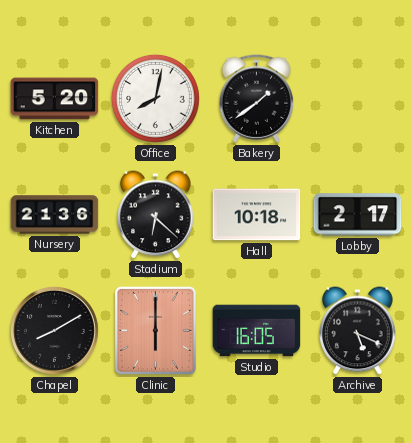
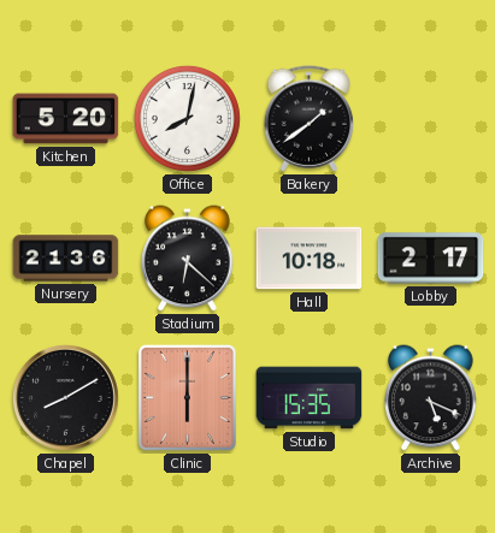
Studio: 16:05 -> 15:35
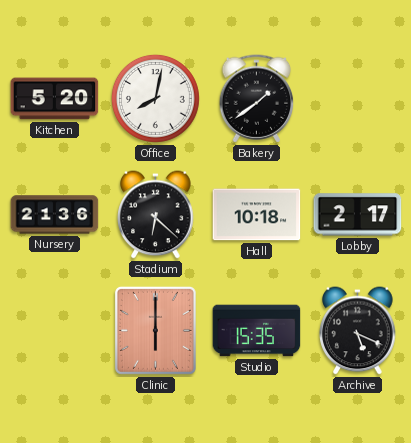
Chapel: 8:10 -> none
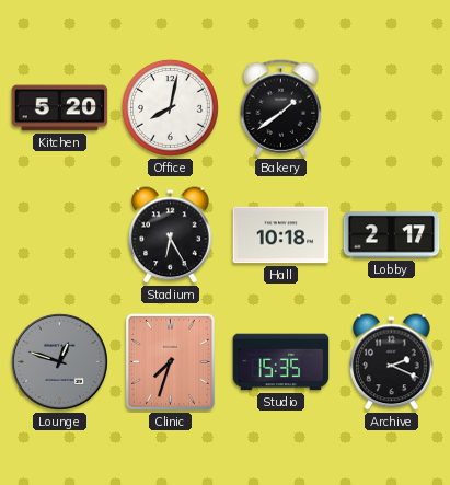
Nursery: 21:36 -> none
Stadium: 6:22 -> 6:25
Lounge: none -> 12:48
Clinic: 6:00 -> 7:33
Archive: 5:19 -> 2:19
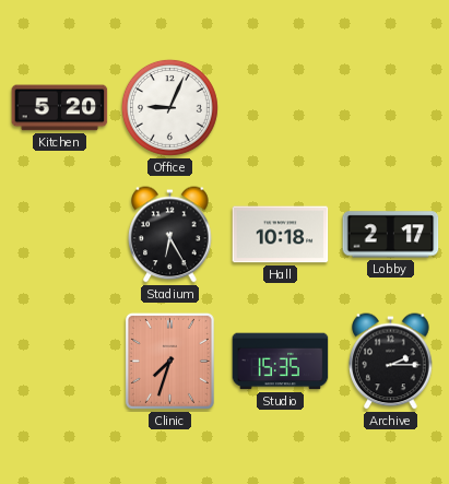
Office: 8:02 -> 9:04
Bakery: 1:39 -> none
Lounge: 12:48 -> none
Archive: 2:19 -> 2:15
